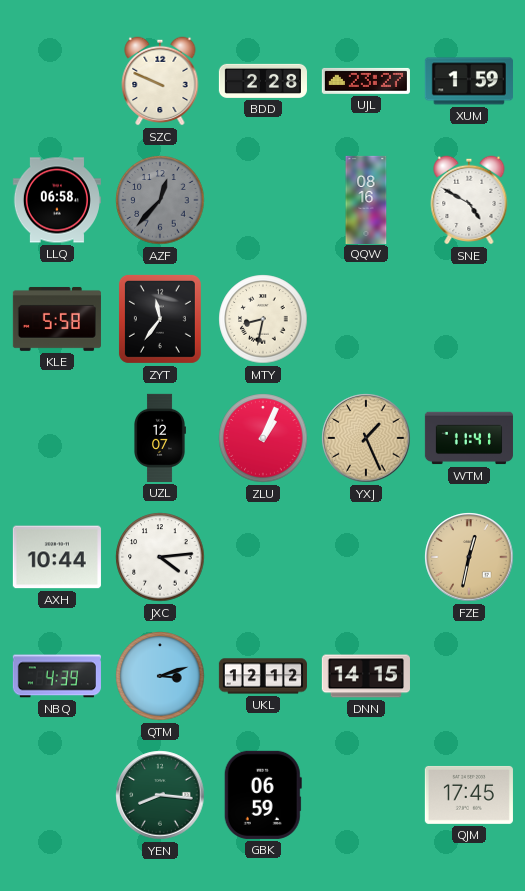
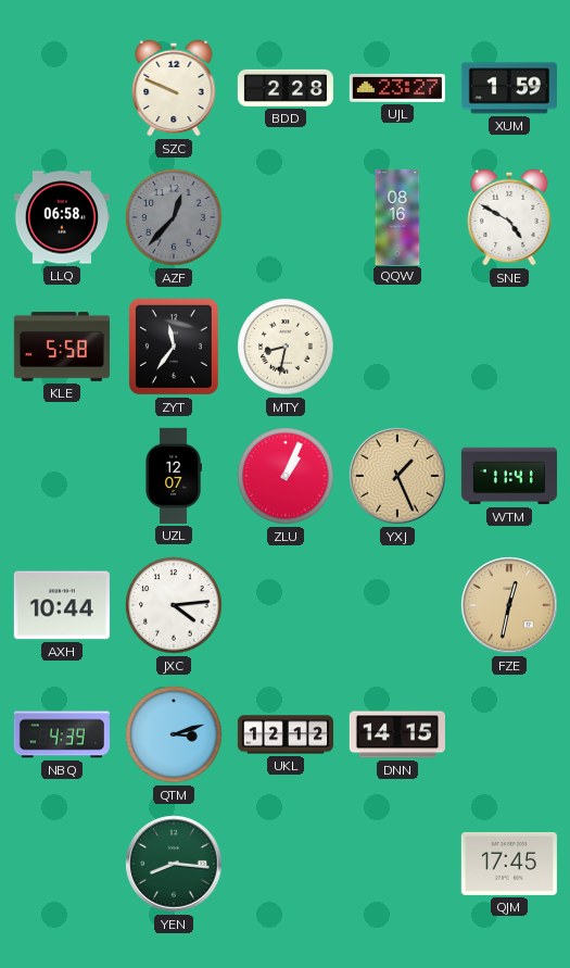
GBK: 06:59 -> none
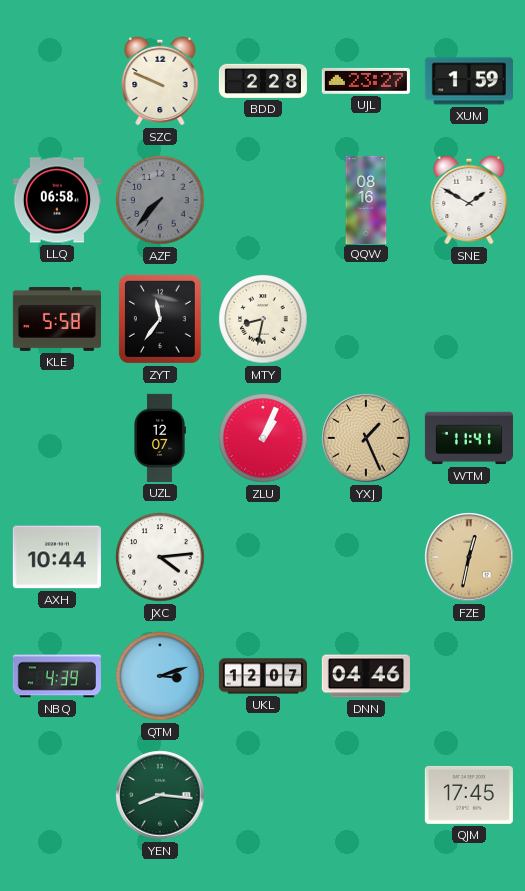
AZF: 12:37 -> 7:37
SNE: 4:50 -> 1:50
UKL: 12:12 -> 12:07
DNN: 14:15 -> 04:46
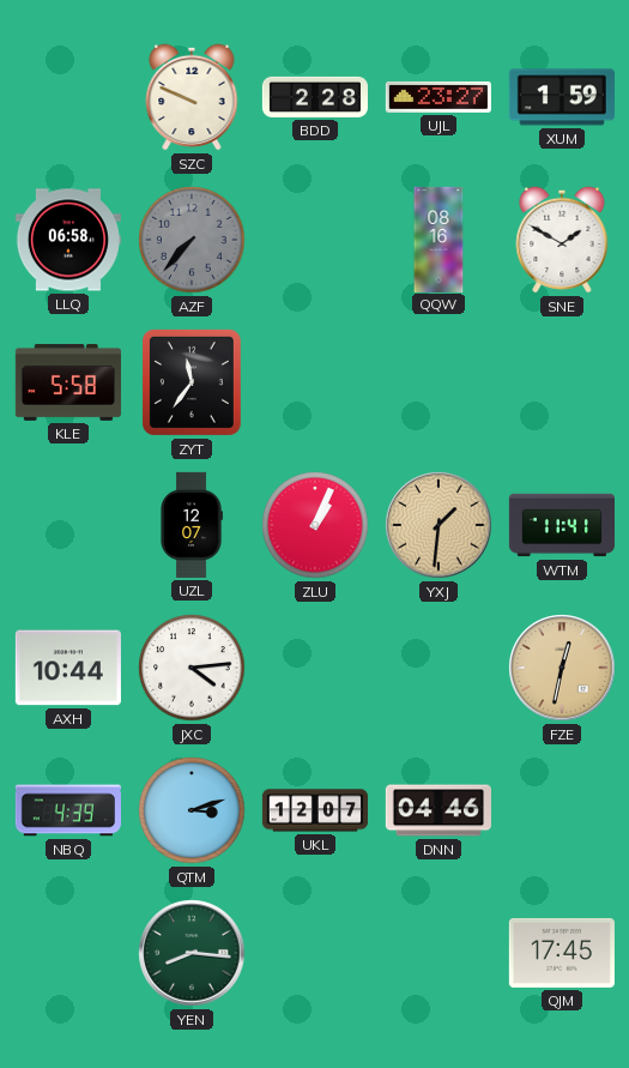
MTY: 8:32 -> none
YXJ: 1:26 -> 1:31
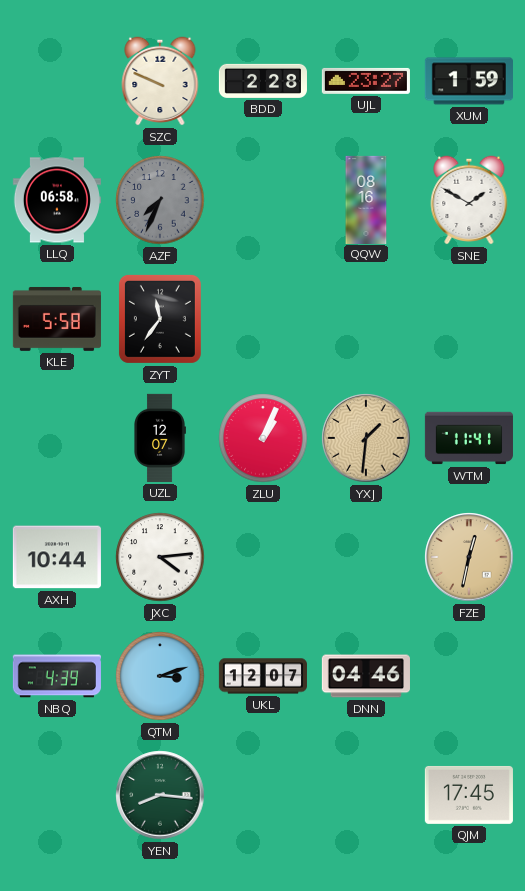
AZF: 7:37 -> 7:34
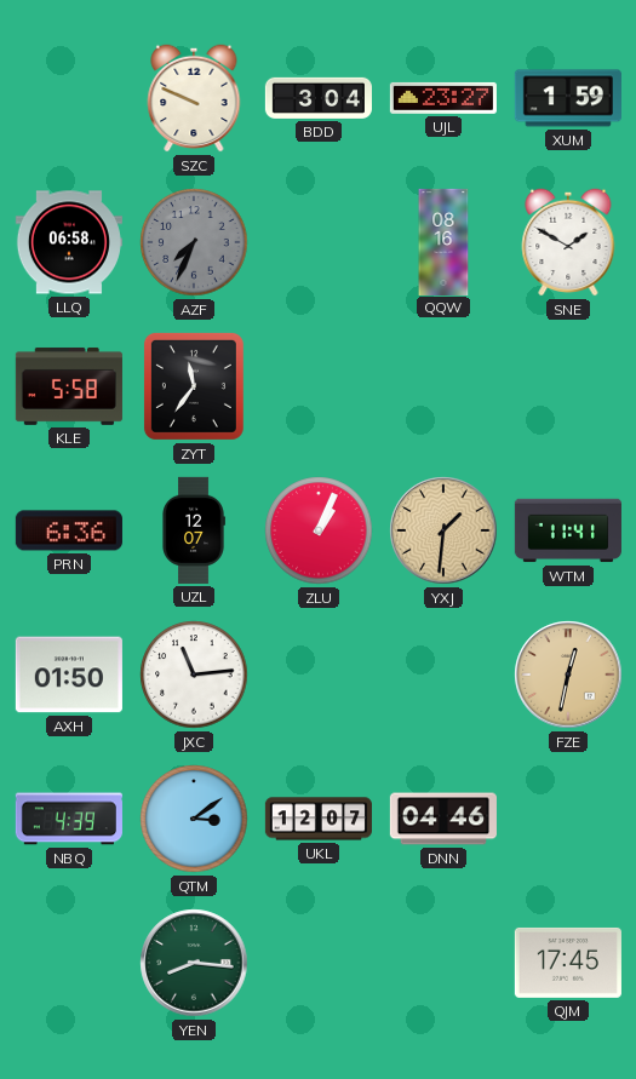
BDD: 2:28 -> 3:04
PRN: none -> 6:36
AXH: 10:44 -> 01:50
JXC: 4:14 -> 11:14
QTM: 3:12 -> 3:09
